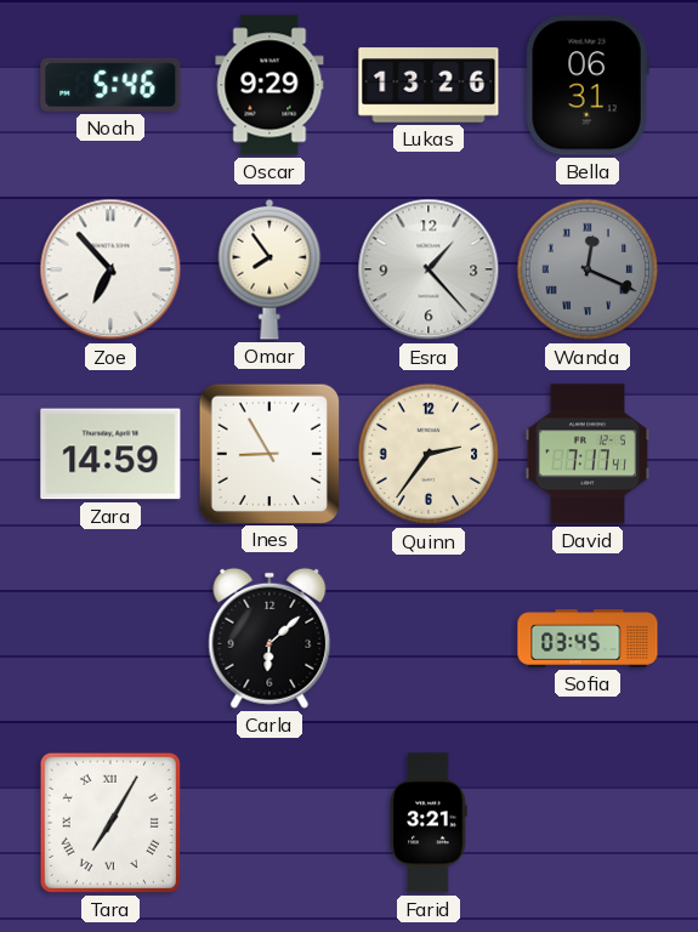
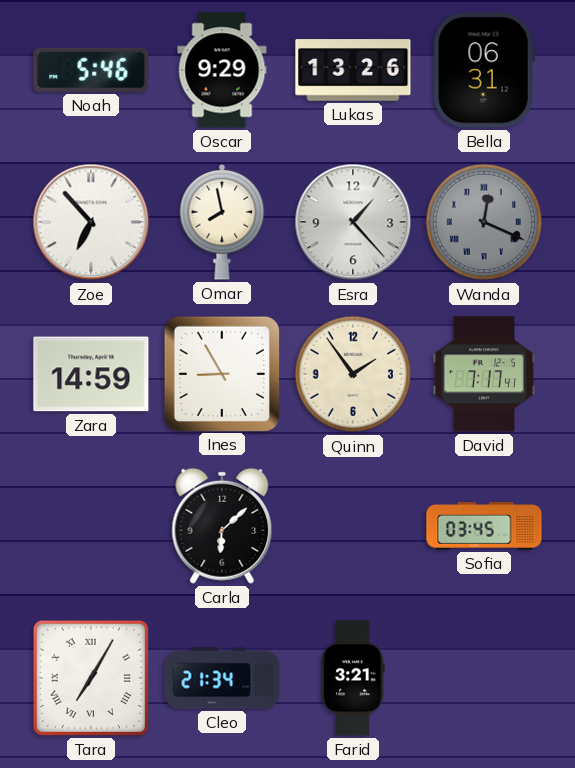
Omar: 7:54 -> 7:58
Quinn: 2:36 -> 1:54
Cleo: none -> 21:34
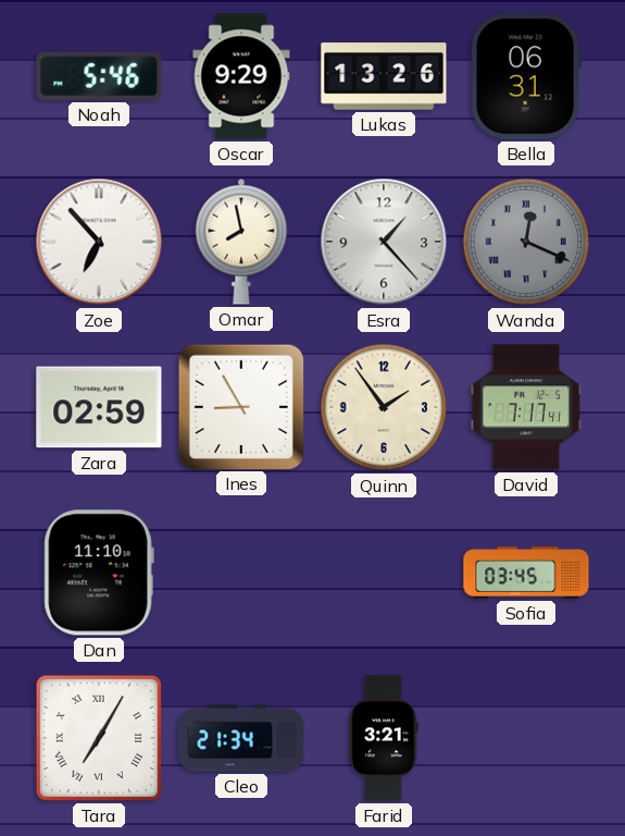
Zara: 14:59 -> 02:59
Dan: none -> 11:10
Carla: 6:08 -> none
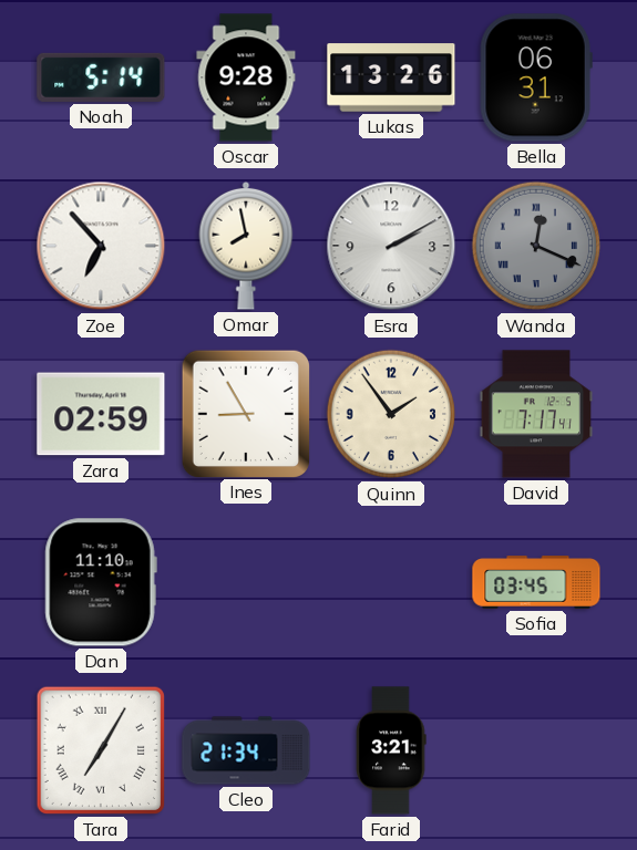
Noah: 5:46 -> 5:14
Oscar: 9:29 -> 9:28
Esra: 1:23 -> 2:10
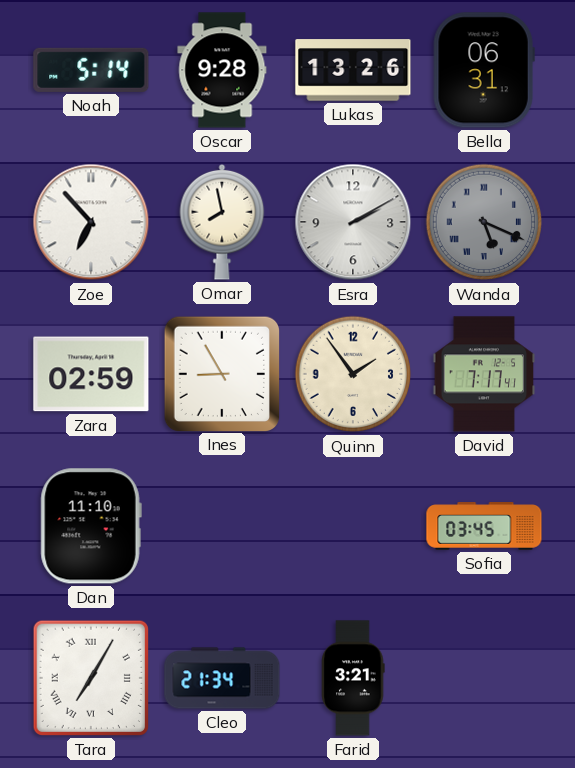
Wanda: 12:19 -> 5:19
